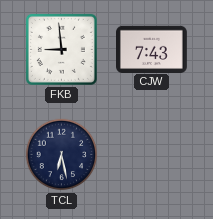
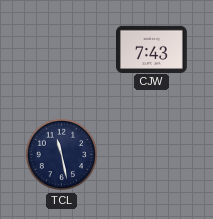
FKB: 8:59 -> none
TCL: 6:28 -> 11:28
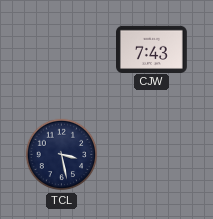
TCL: 11:28 -> 3:28
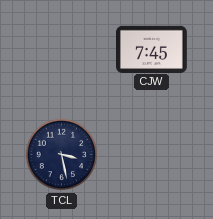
CJW: 7:43 -> 7:45
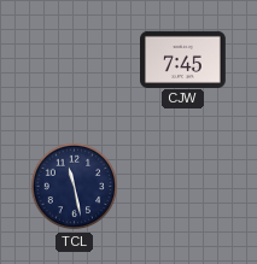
TCL: 3:28 -> 11:28
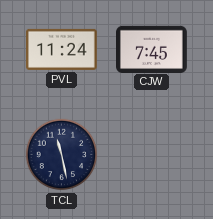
PVL: none -> 11:24
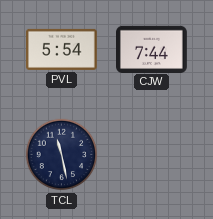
PVL: 11:24 -> 5:54
CJW: 7:45 -> 7:44
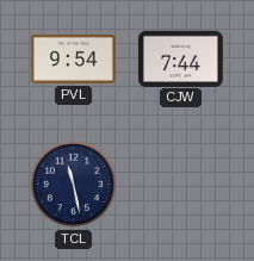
PVL: 5:54 -> 9:54
